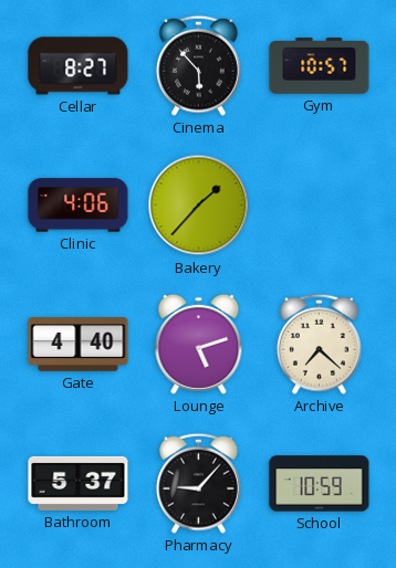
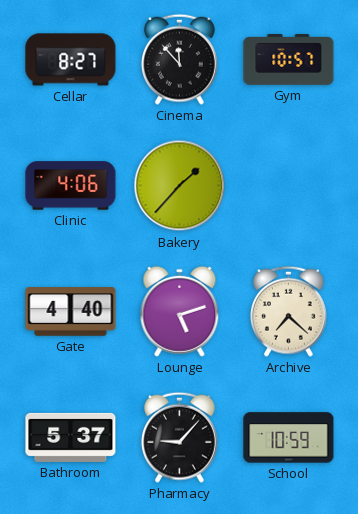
Cinema: 5:53 -> 11:53
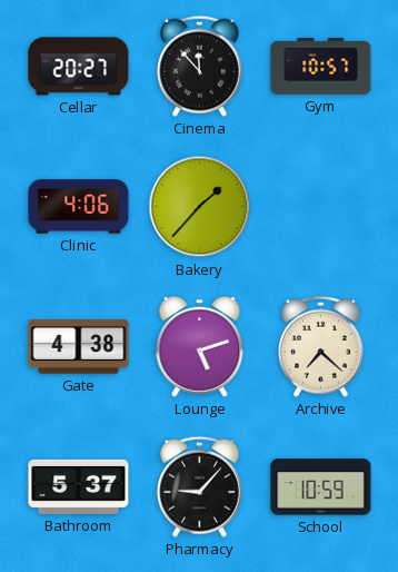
Cellar: 8:27 -> 20:27
Gate: 4:40 -> 4:38
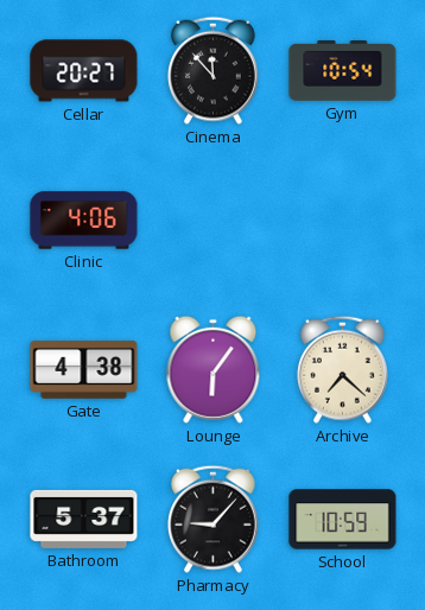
Gym: 10:57 -> 10:54
Bakery: 1:37 -> none
Lounge: 5:12 -> 6:06
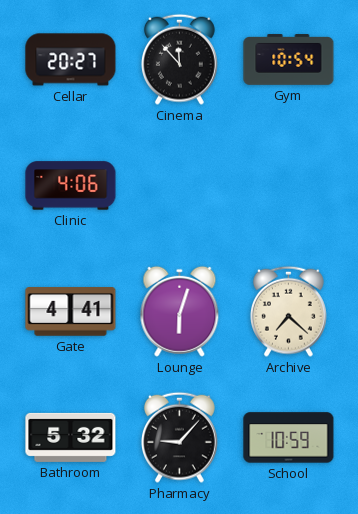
Gate: 4:38 -> 4:41
Lounge: 6:06 -> 6:03
Bathroom: 5:37 -> 5:32
